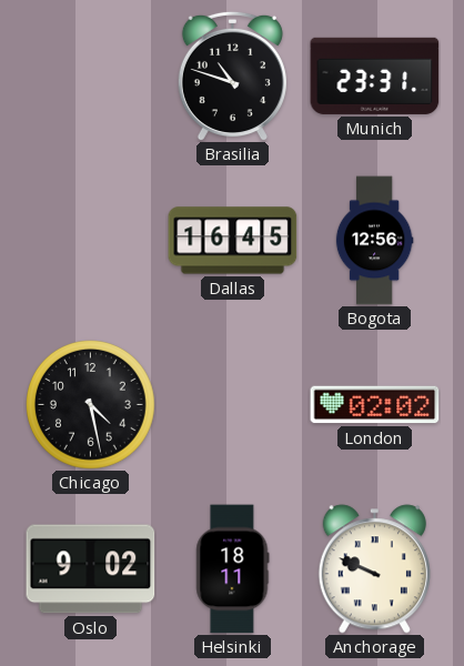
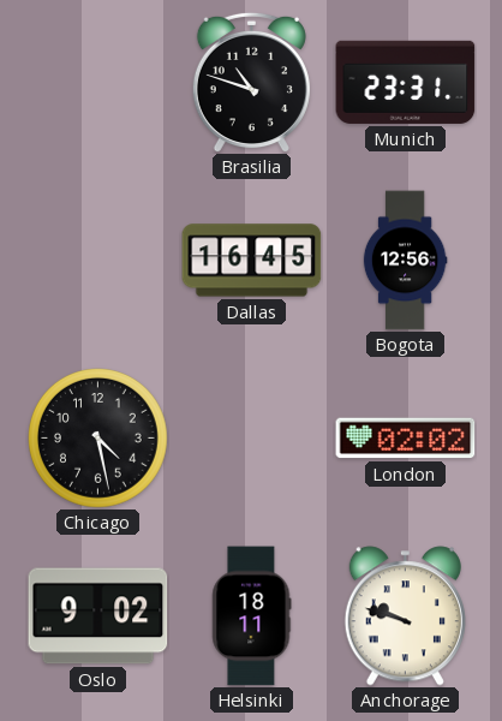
Anchorage: 9:49 -> 9:48
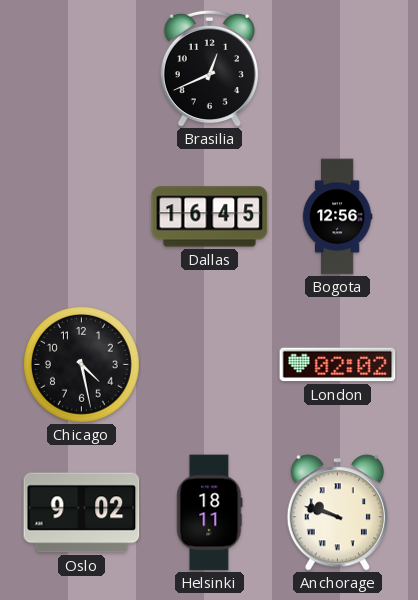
Brasilia: 10:48 -> 12:41
Munich: 23:31 -> none
